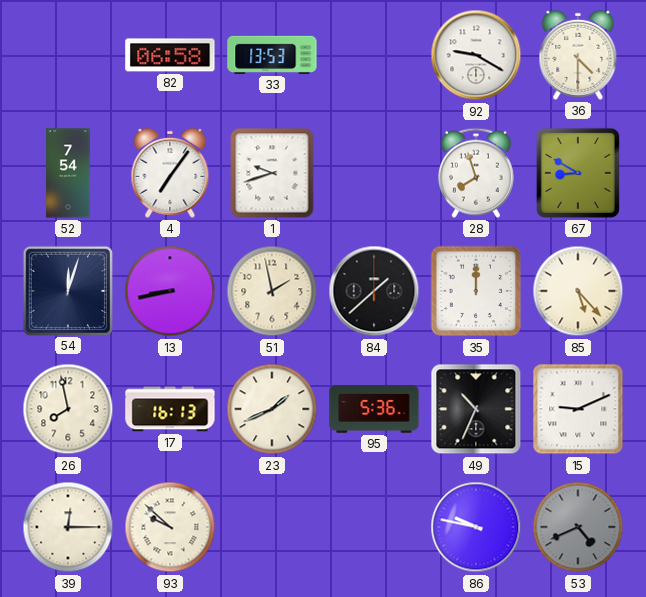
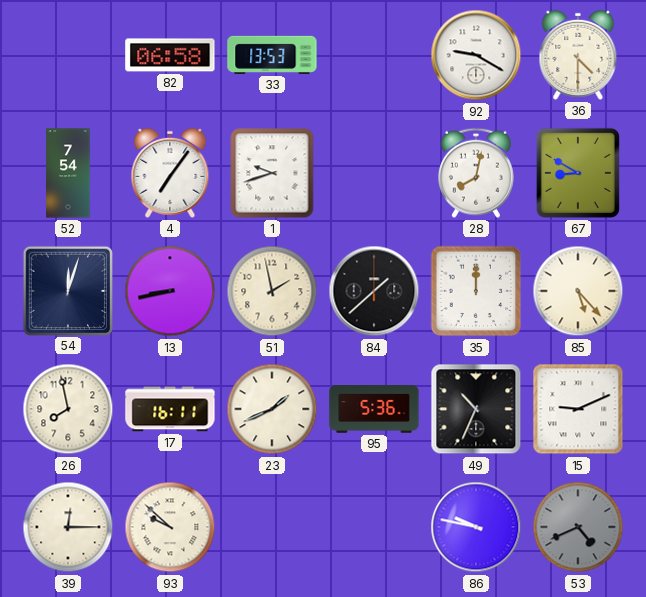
28: 7:57 -> 8:02
17: 16:13 -> 16:11
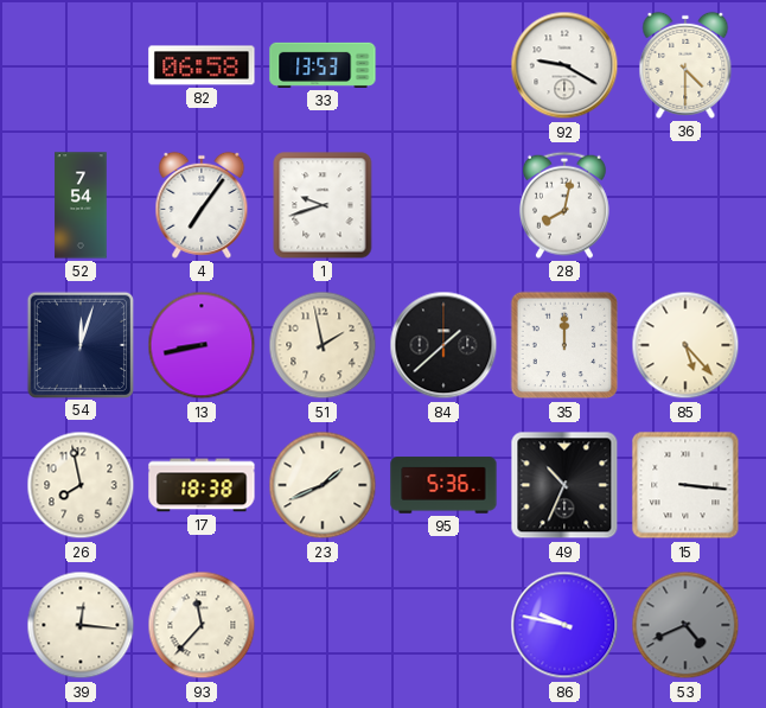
67: 8:50 -> none
17: 16:11 -> 18:38
15: 9:11 -> 3:16
39: 12:15 -> 12:16
93: 9:52 -> 11:37
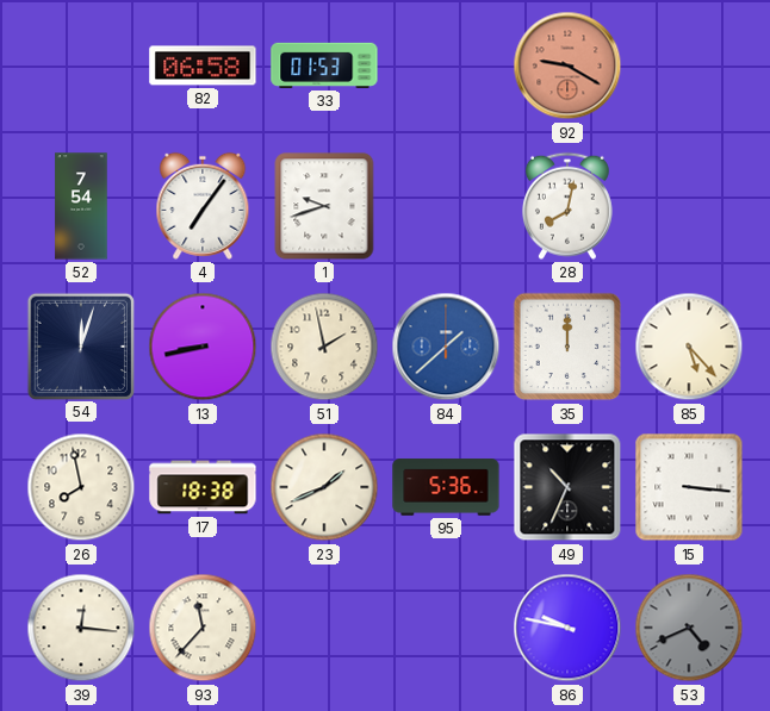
33: 13:53 -> 01:53
92 dial: white -> salmon
36: 4:30 -> none
84 dial: black -> blue
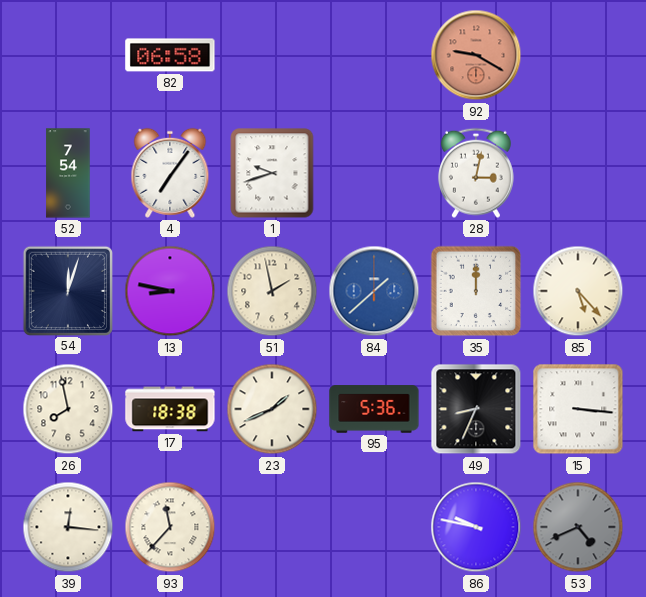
33: 01:53 -> none
28: 8:02 -> 3:02
13: 8:43 -> 8:47
49: 10:34 -> 8:34
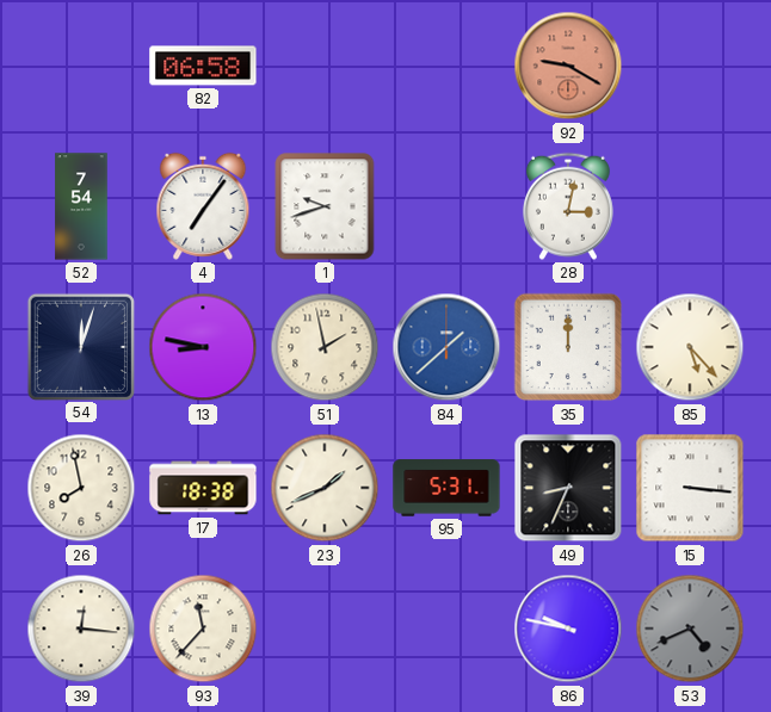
95: 5:36 -> 5:31
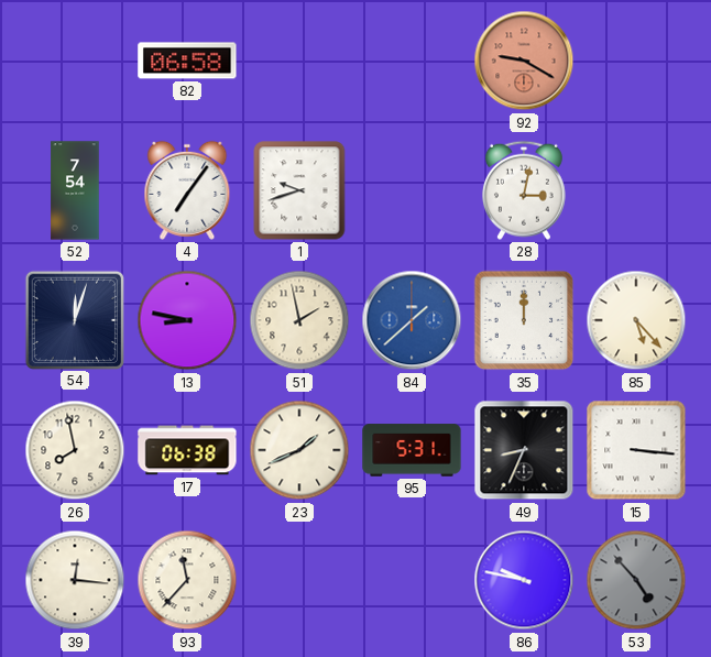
17: 18:38 -> 06:38
53: 4:41 -> 4:53
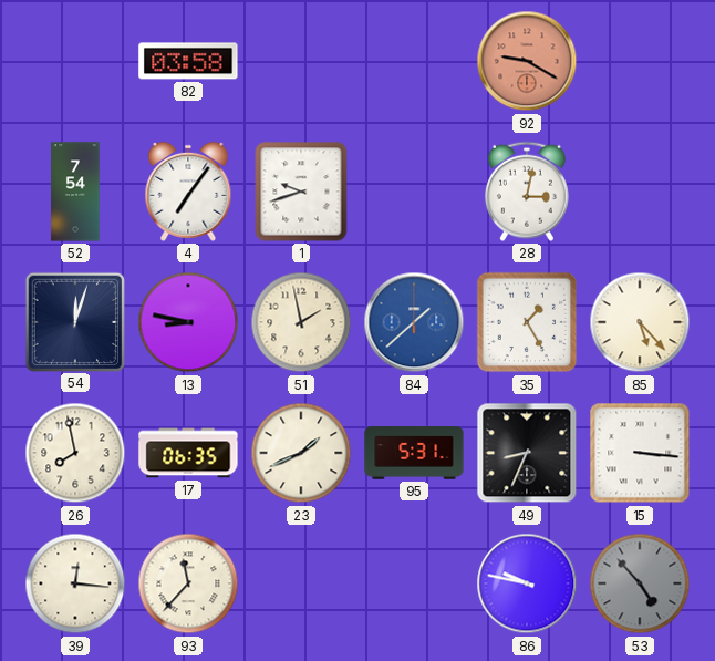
82: 06:58 -> 03:58
35: 12:00 -> 1:25
17: 06:38 -> 06:35
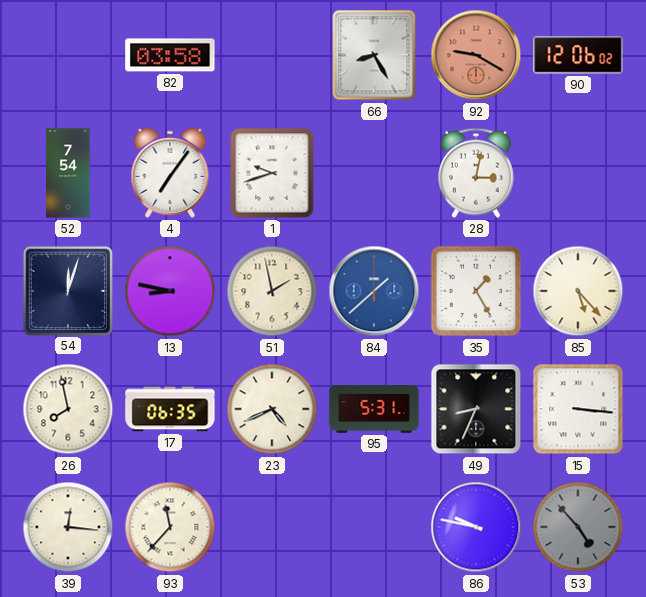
66: none -> 8:25
90: none -> 12:06
23: 1:41 -> 4:41
